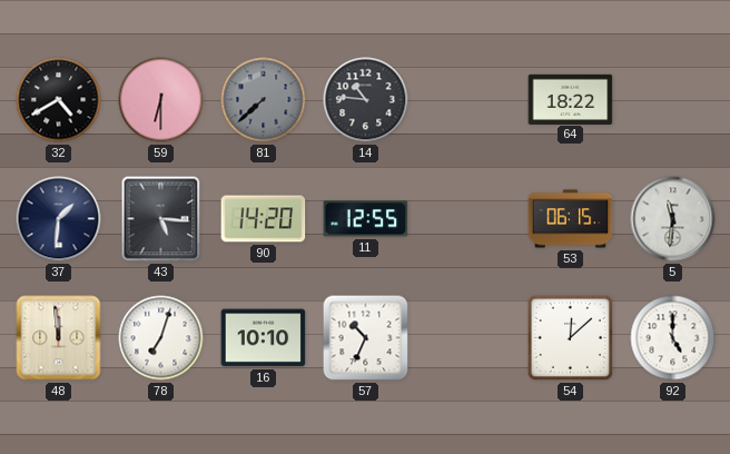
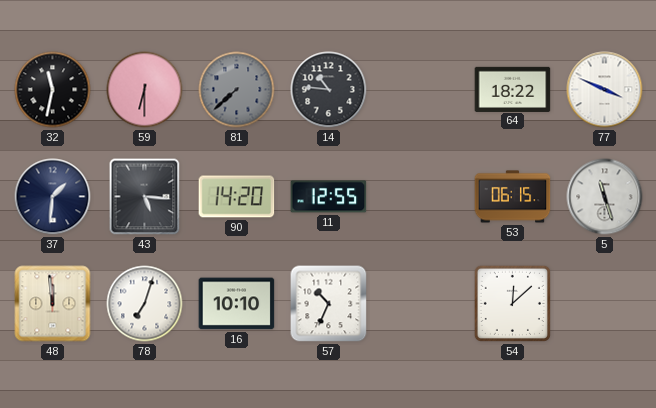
32: 4:40 -> 11:32
77: none -> 3:49
5: 11:31 -> 11:27
92: 5:00 -> none
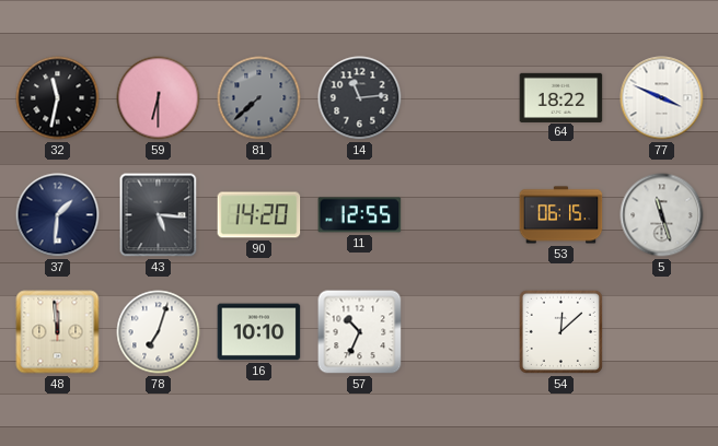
14: 10:46 -> 11:14
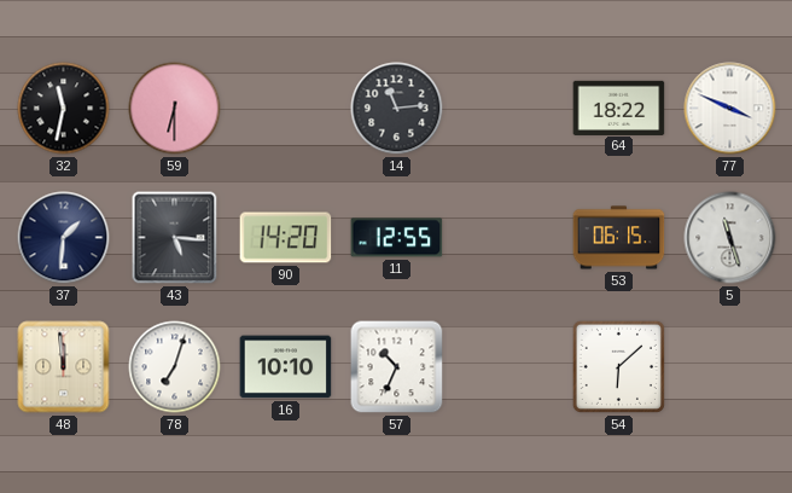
81: 7:38 -> none
54: 12:08 -> 6:08
